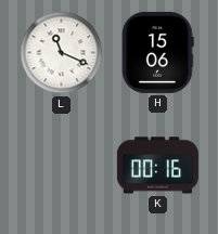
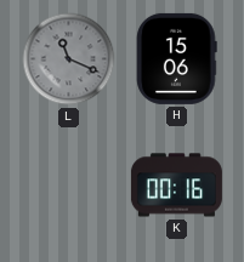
L dial: white -> grey
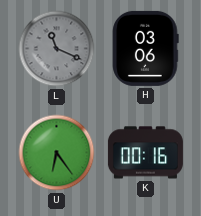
H: 15:06 -> 03:06
U: none -> 6:24
